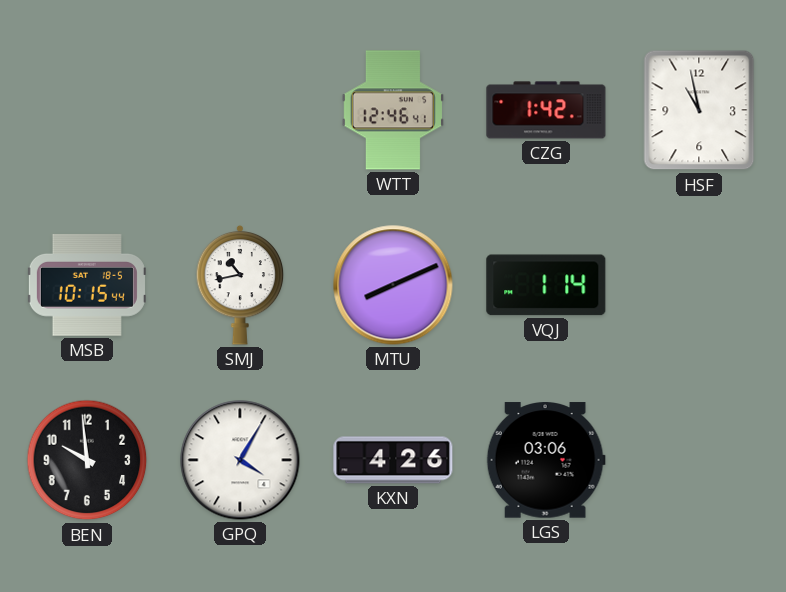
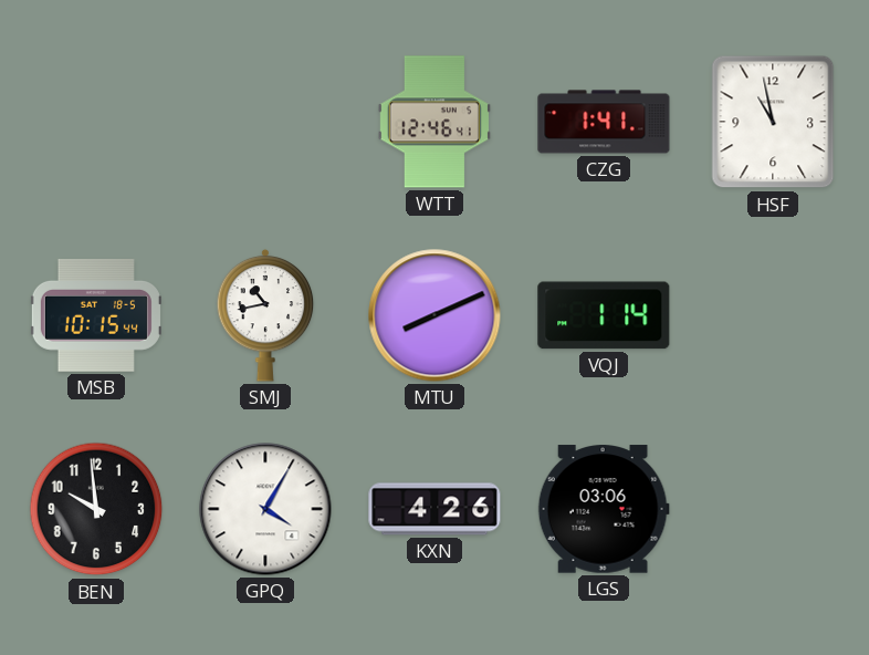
CZG: 1:42 -> 1:41
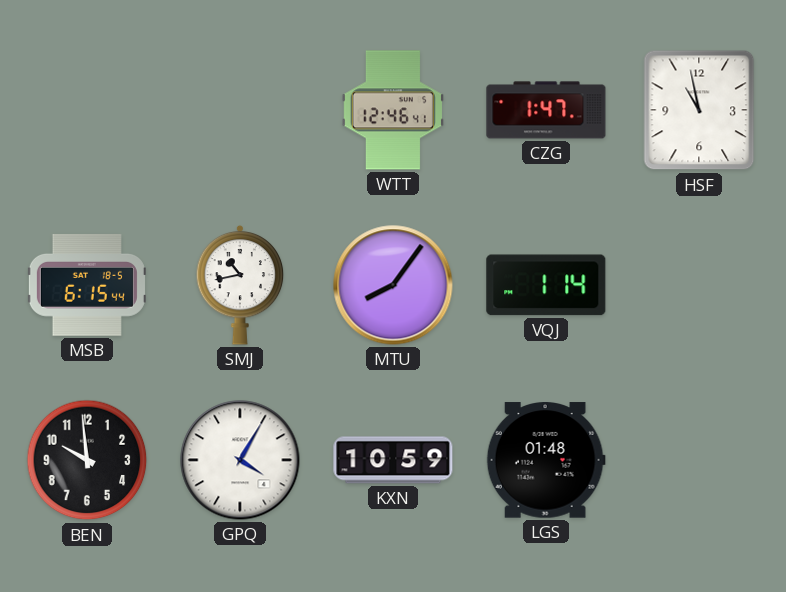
CZG: 1:41 -> 1:47
MSB: 10:15 -> 6:15
MTU: 8:11 -> 8:06
KXN: 4:26 -> 10:59
LGS: 03:06 -> 01:48
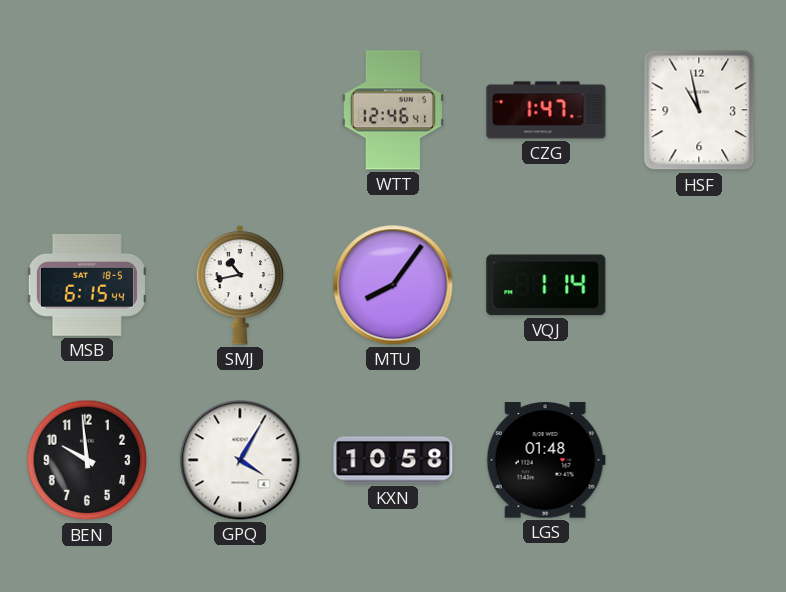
KXN: 10:59 -> 10:58
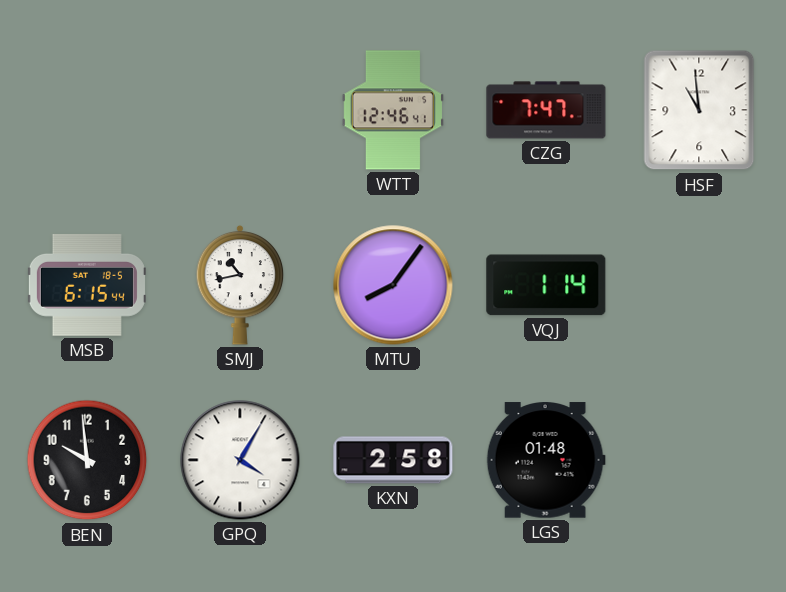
CZG: 1:47 -> 7:47
HSF: 10:58 -> 10:59
KXN: 10:58 -> 2:58
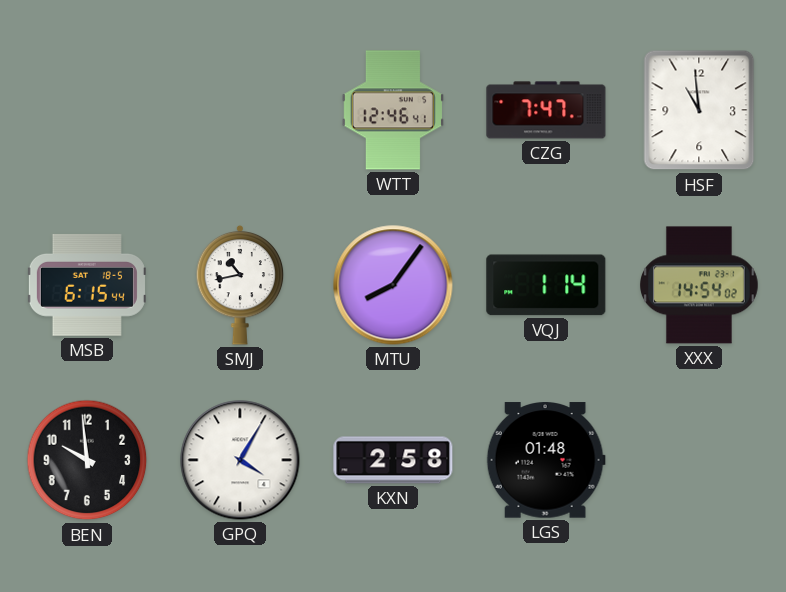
XXX: none -> 14:54
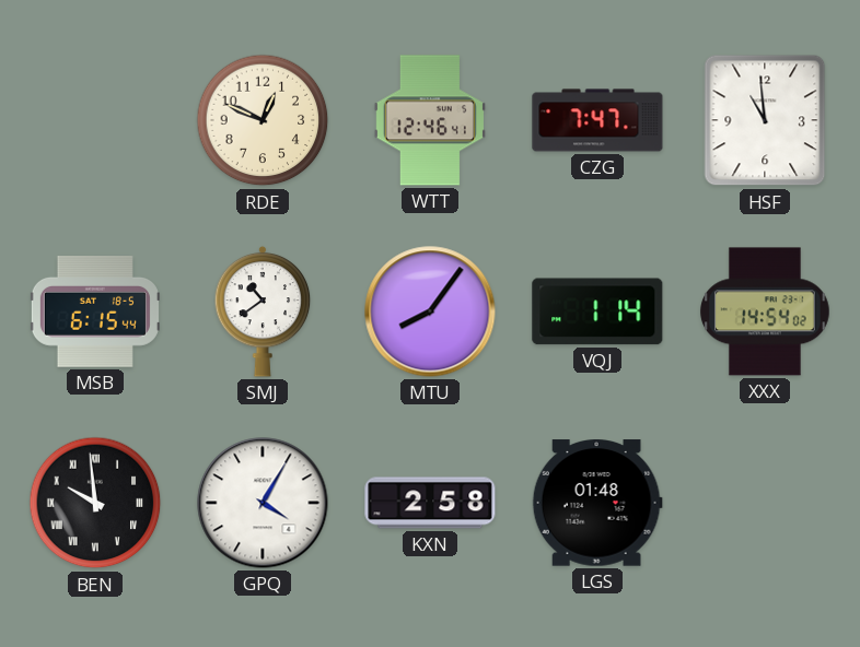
RDE: none -> 12:49
SMJ: 10:43 -> 10:39
BEN numerals: Arabic -> Roman
